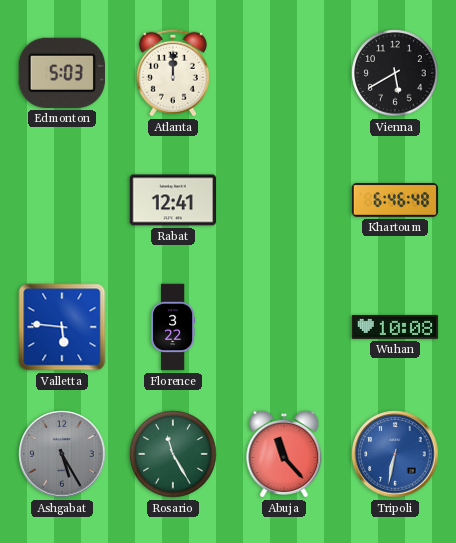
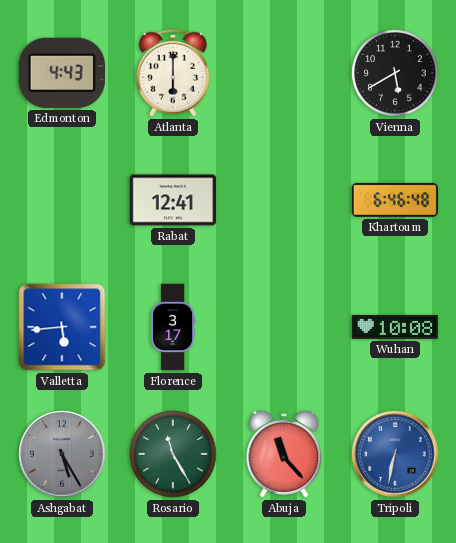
Edmonton: 5:03 -> 4:43
Atlanta: 12:00 -> 6:00
Valletta: 5:46 -> 5:44
Florence: 3:22 -> 3:17
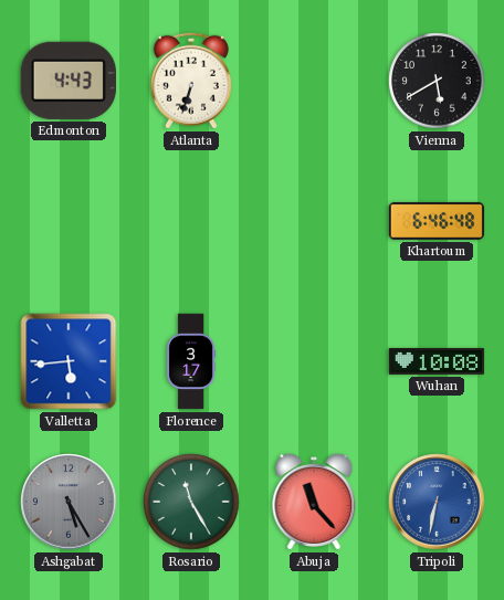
Atlanta: 6:00 -> 6:33
Rabat: 12:41 -> none
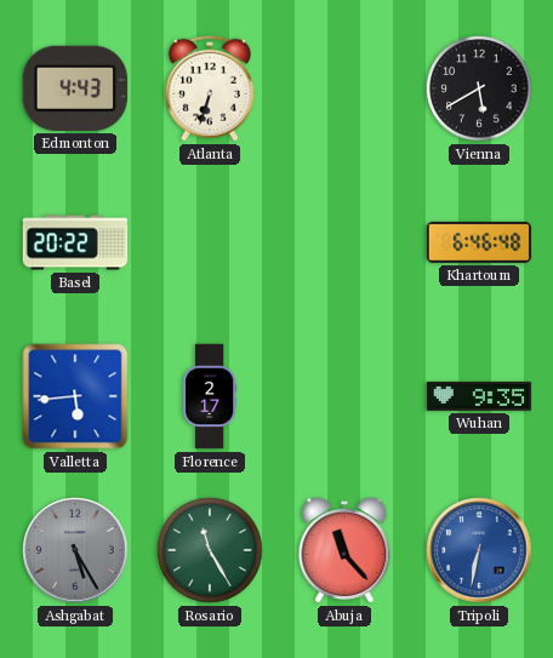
Basel: none -> 20:22
Florence: 3:17 -> 2:17
Wuhan: 10:08 -> 9:35
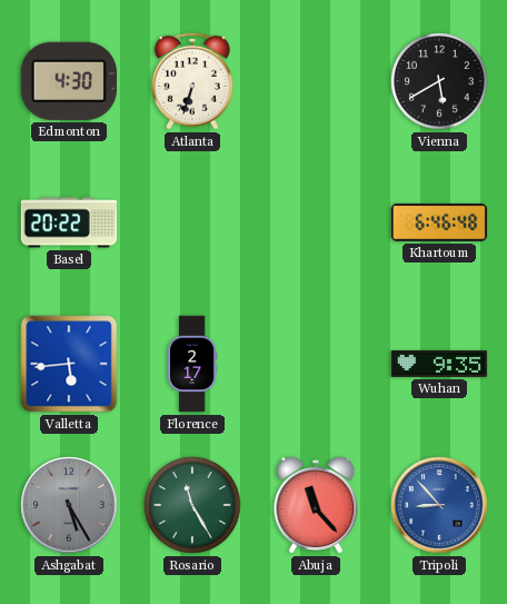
Edmonton: 4:43 -> 4:30
Tripoli: 6:32 -> 8:53
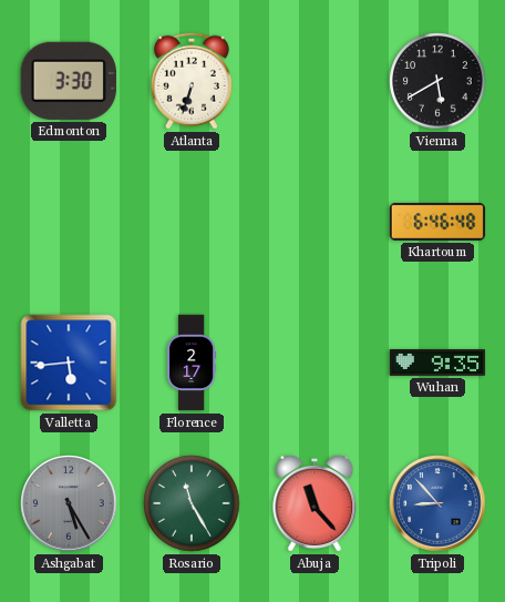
Edmonton: 4:30 -> 3:30
Basel: 20:22 -> none
